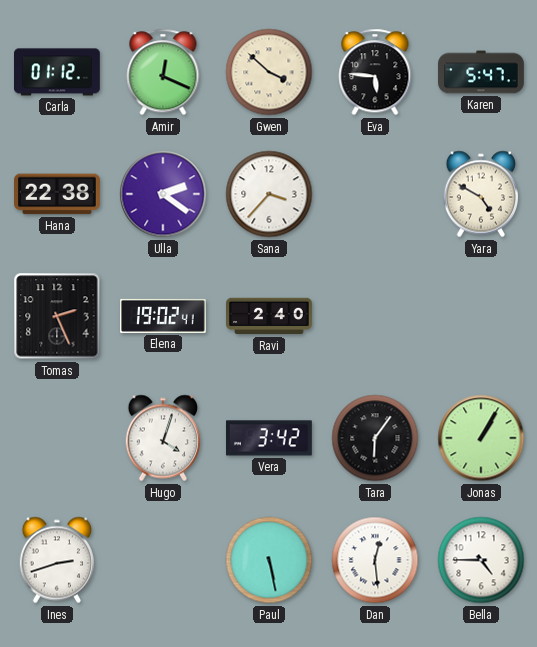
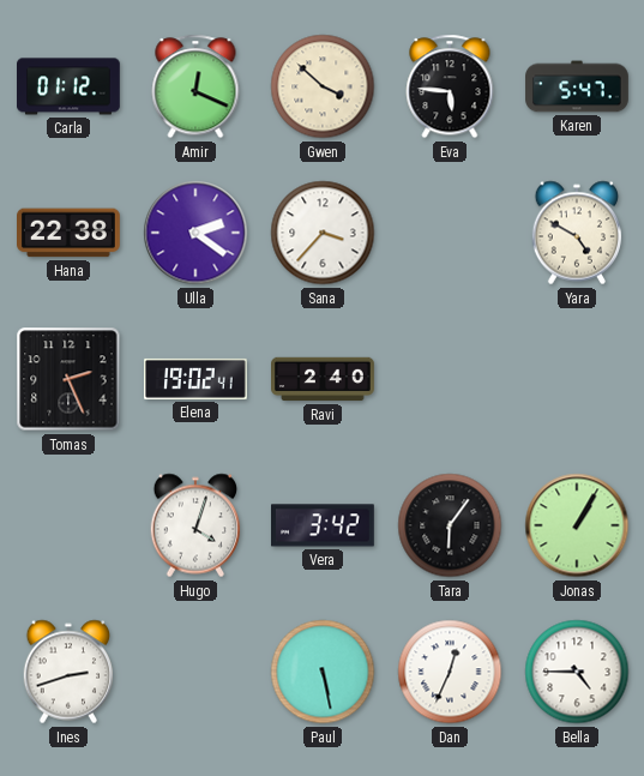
Dan: 12:29 -> 12:34
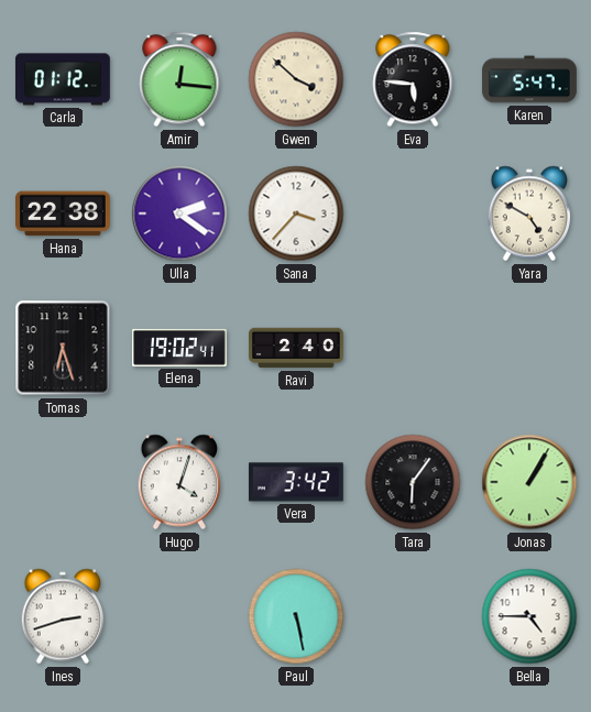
Amir: 12:19 -> 12:16
Tomas: 2:26 -> 6:27
Dan: 12:34 -> none
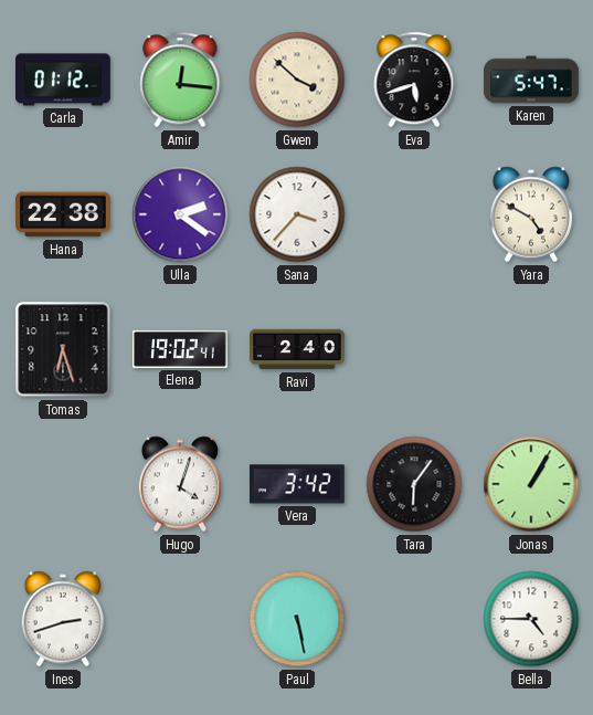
Eva: 5:46 -> 5:42
